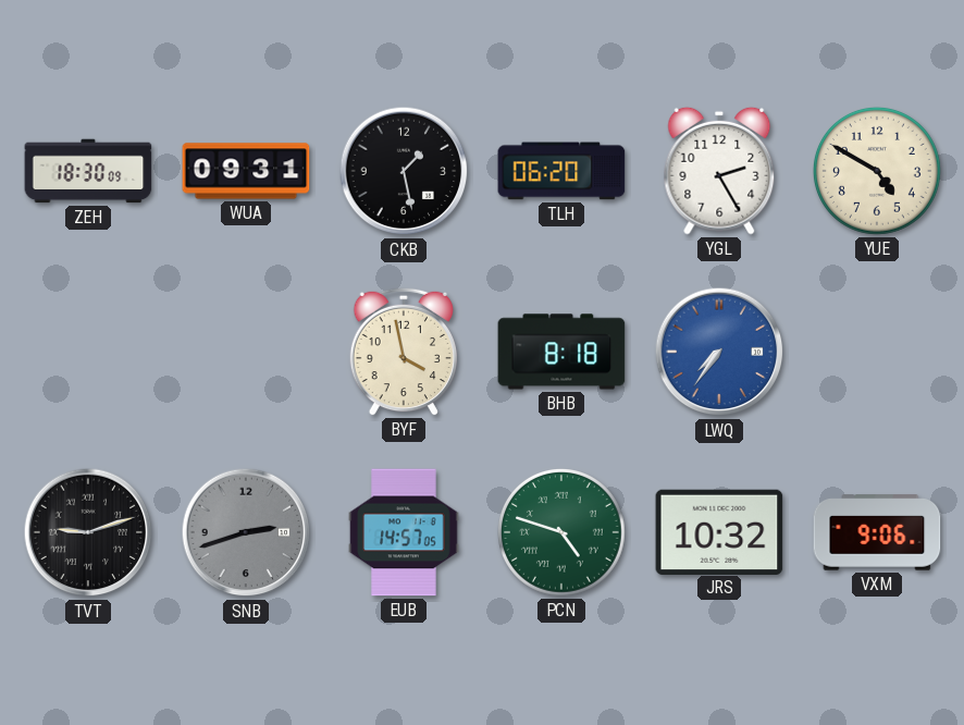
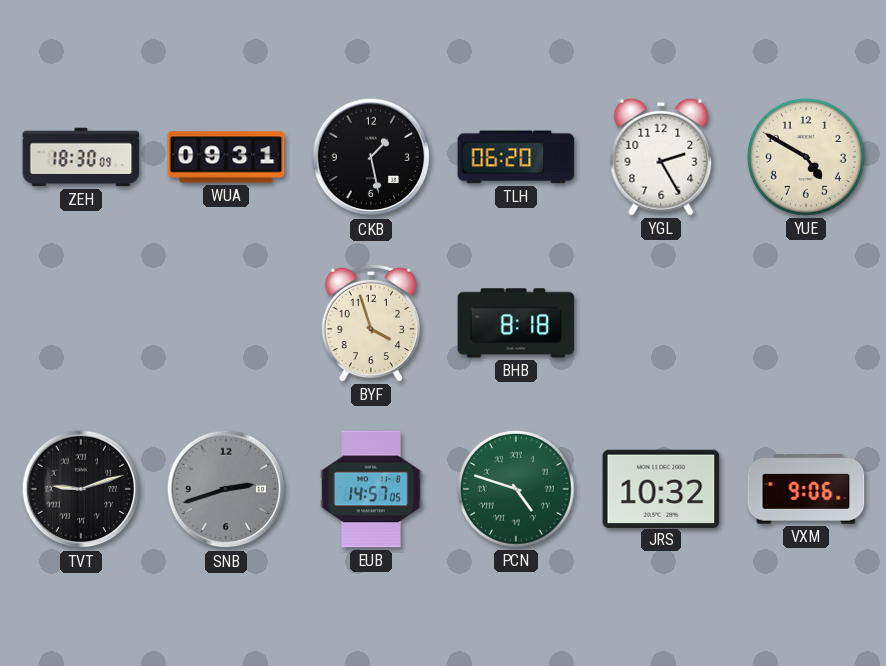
BYF: 3:58 -> 3:57
LWQ: 7:36 -> none
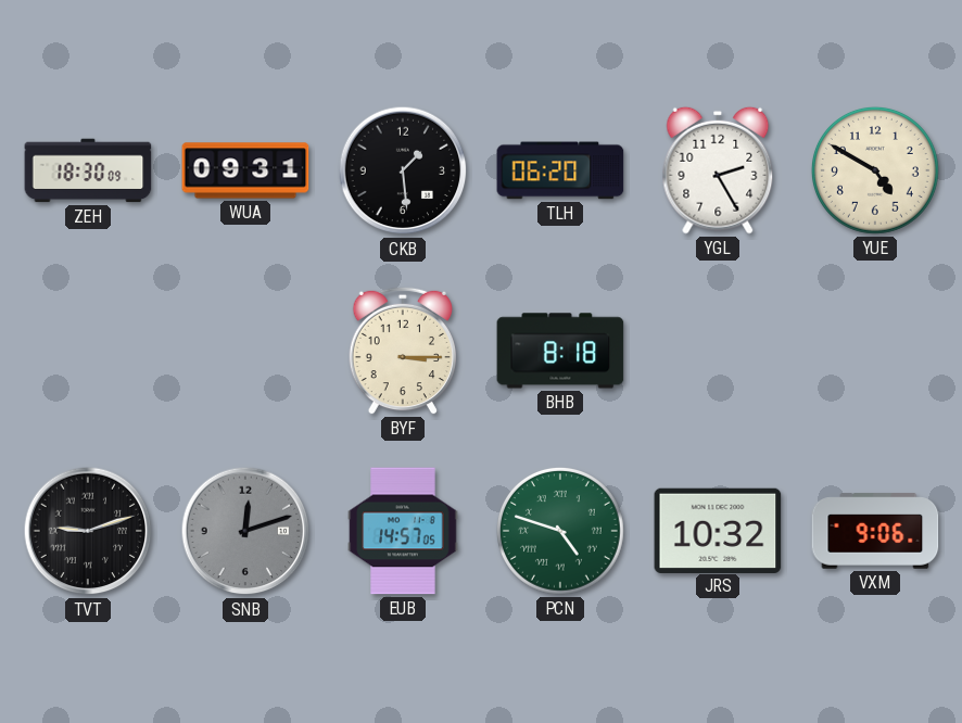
CKB: 1:28 -> 1:29
BYF: 3:57 -> 3:15
SNB: 2:42 -> 12:12
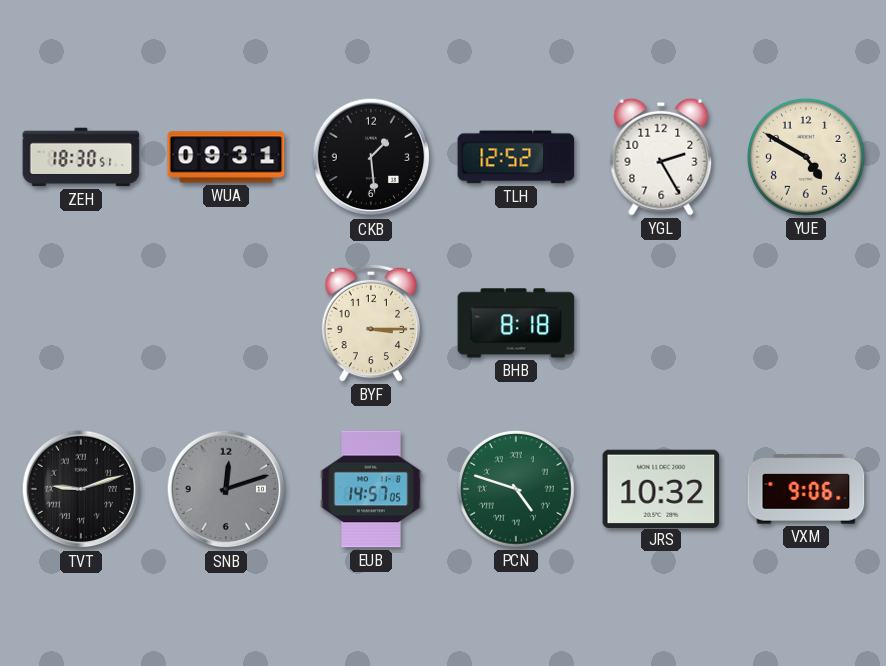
ZEH: 18:30:09 -> 18:30:51
TLH: 06:20 -> 12:52
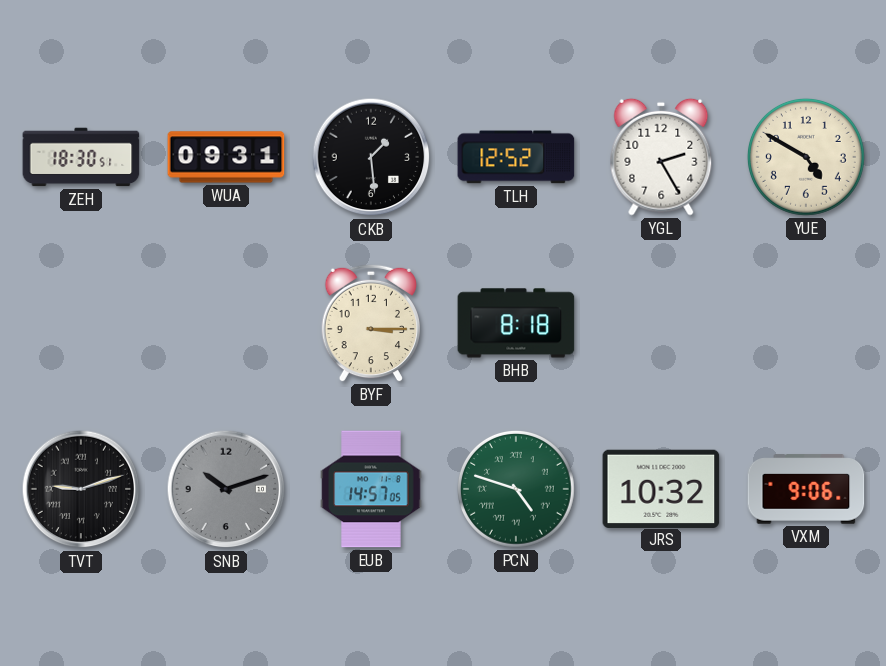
SNB: 12:12 -> 10:12
